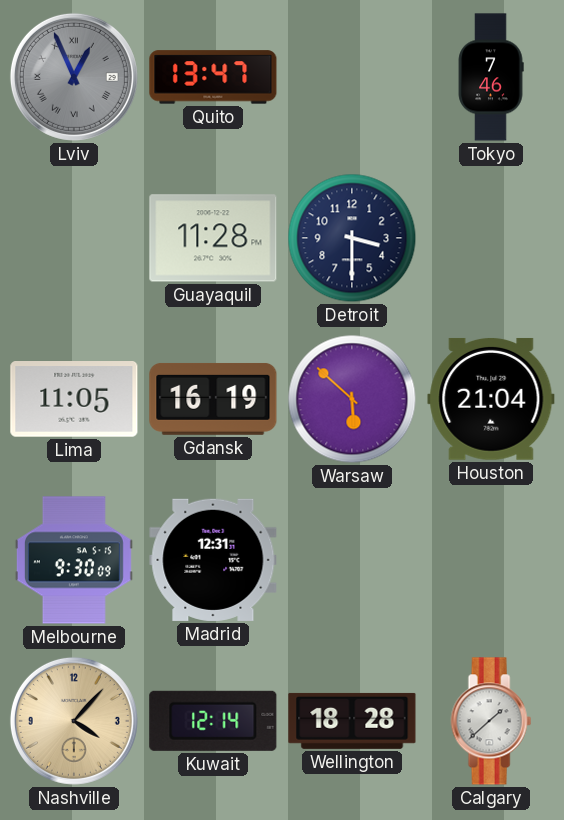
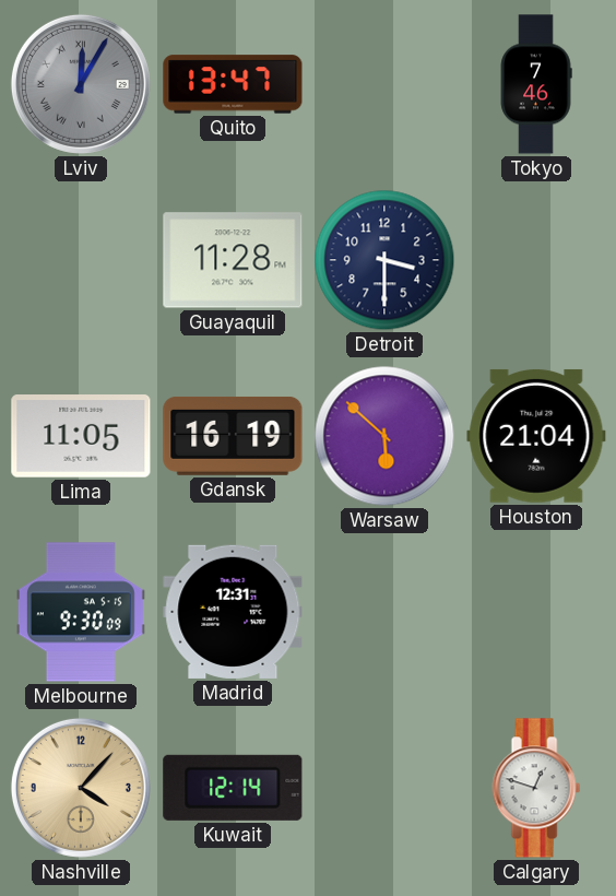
Lviv: 12:56 -> 12:05
Wellington: 18:28 -> none
Calgary: 1:38 -> 12:48
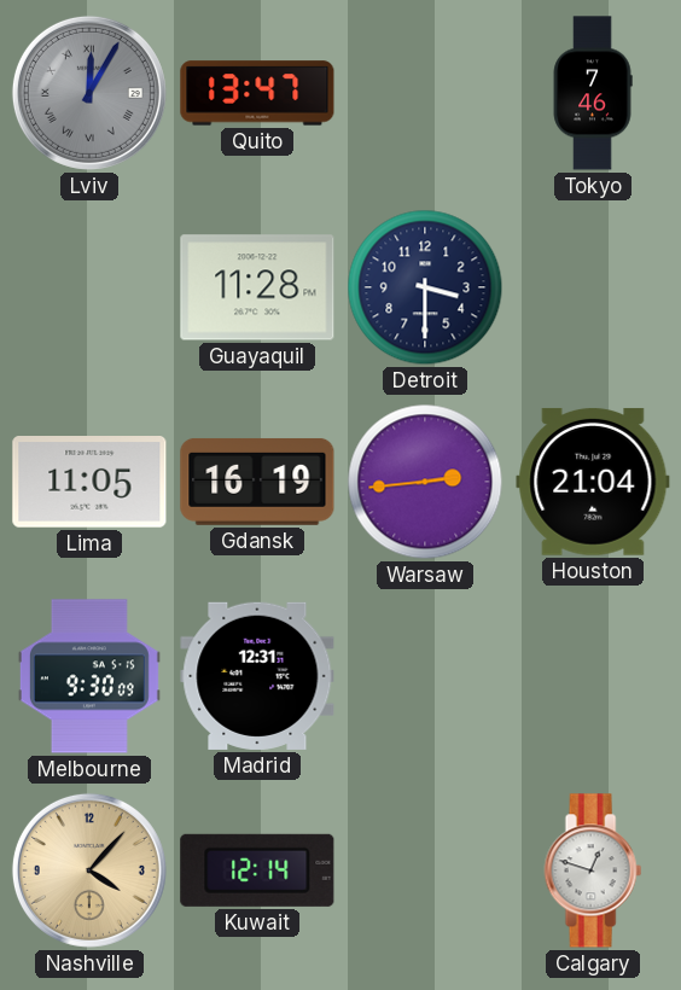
Warsaw: 5:52 -> 2:44
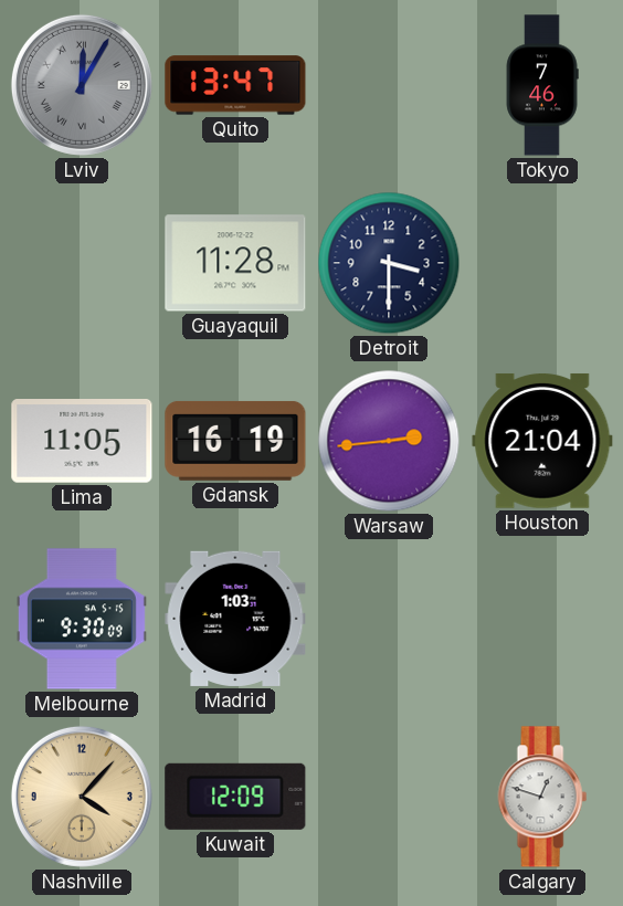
Madrid: 12:31 -> 1:03
Kuwait: 12:14 -> 12:09
